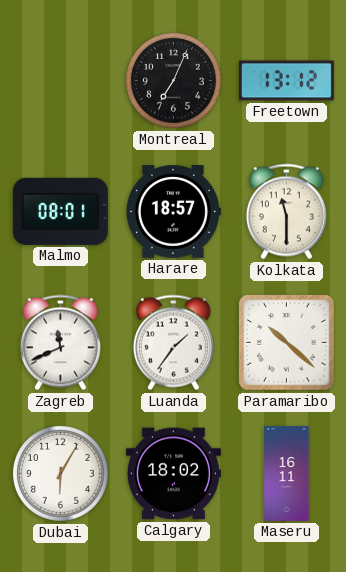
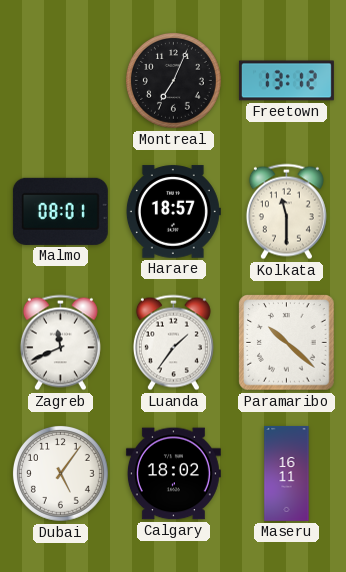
Dubai: 6:05 -> 5:06
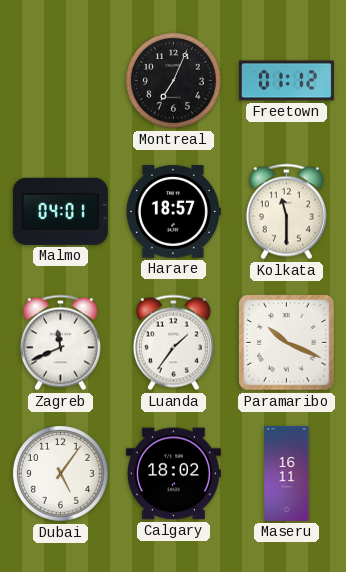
Freetown: 13:12 -> 01:12
Malmo: 08:01 -> 04:01
Paramaribo: 10:22 -> 10:19
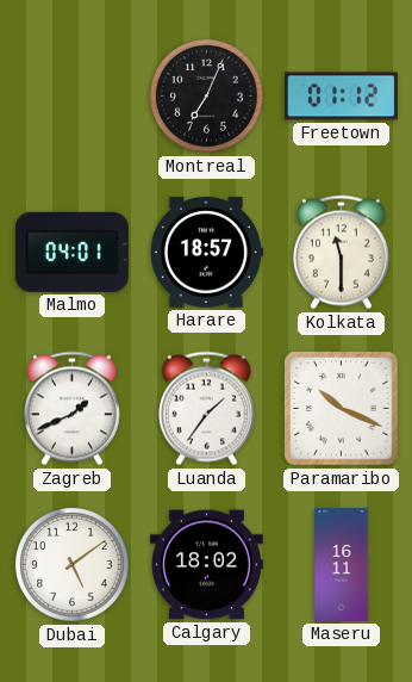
Zagreb: 11:41 -> 1:41
Dubai: 5:06 -> 5:09
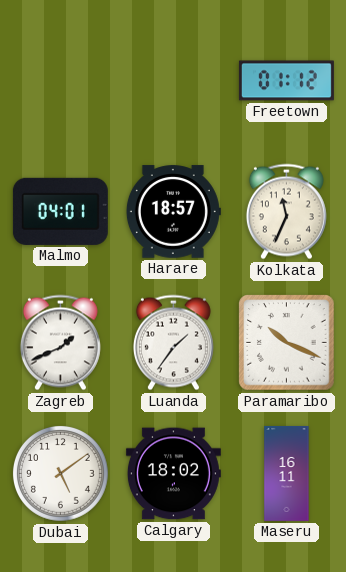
Montreal: 7:04 -> none
Kolkata: 11:30 -> 11:34
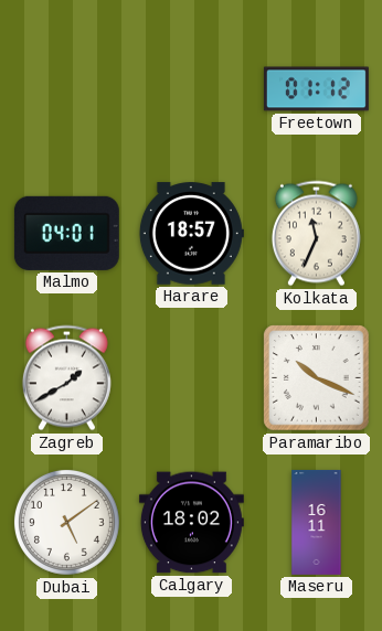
Zagreb: 1:41 -> 1:40
Luanda: 1:36 -> none
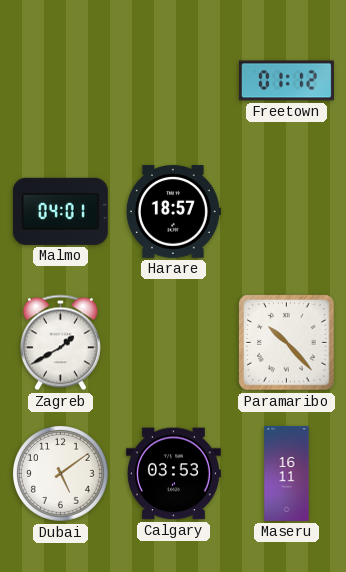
Kolkata: 11:34 -> none
Paramaribo: 10:19 -> 10:23
Calgary: 18:02 -> 03:53
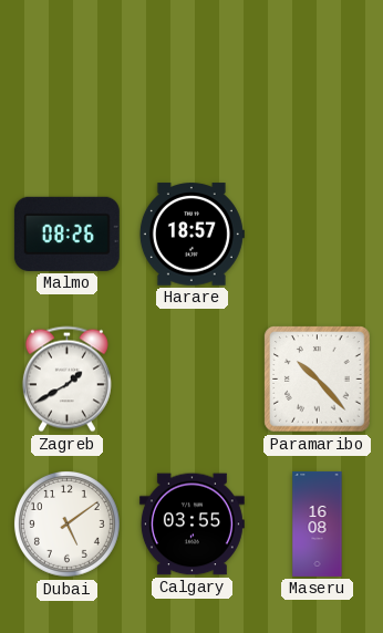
Freetown: 01:12 -> none
Malmo: 04:01 -> 08:26
Calgary: 03:53 -> 03:55
Maseru: 16:11 -> 16:08
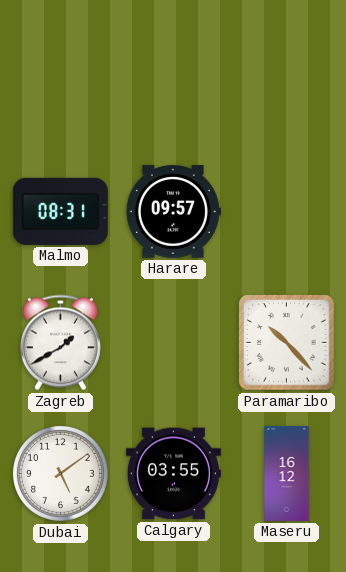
Malmo: 08:26 -> 08:31
Harare: 18:57 -> 09:57
Maseru: 16:08 -> 16:12
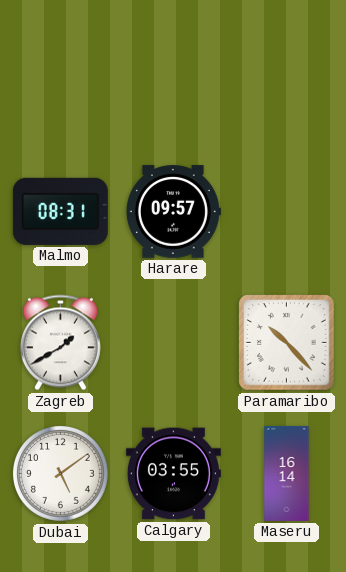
Maseru: 16:12 -> 16:14
